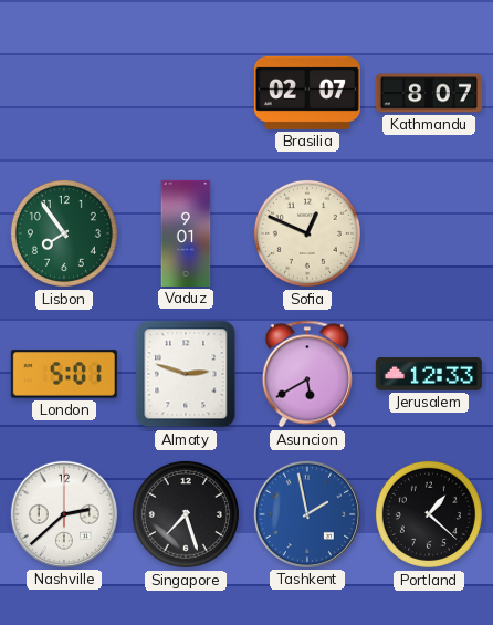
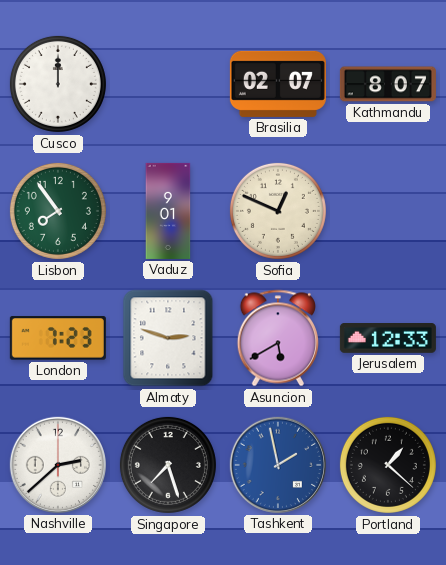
Cusco: none -> 12:00
London: 5:01 -> 7:23
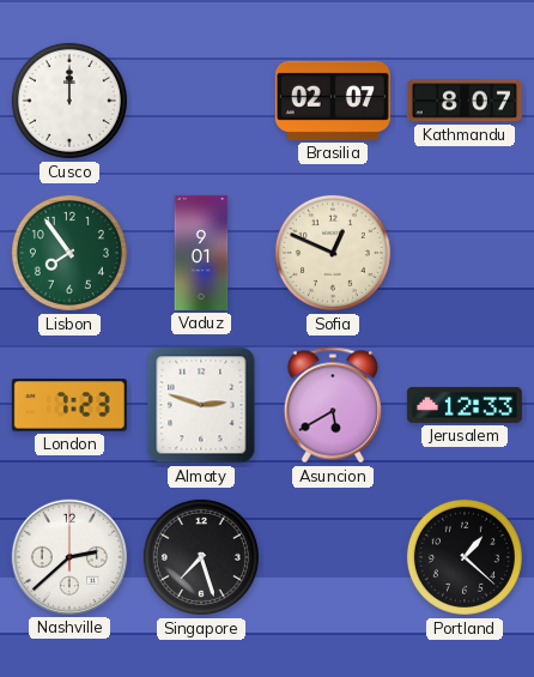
Tashkent: 1:58 -> none
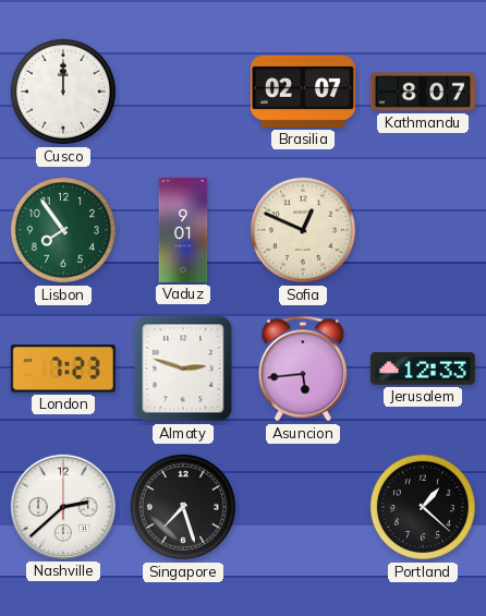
Asuncion: 5:40 -> 5:44
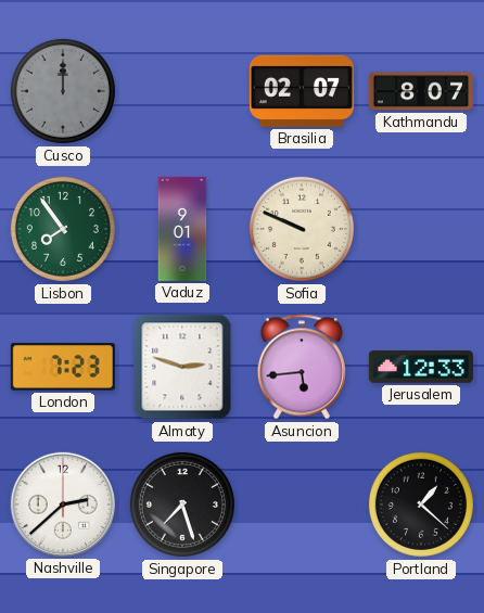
Cusco dial: white -> grey
Sofia: 12:49 -> 9:49
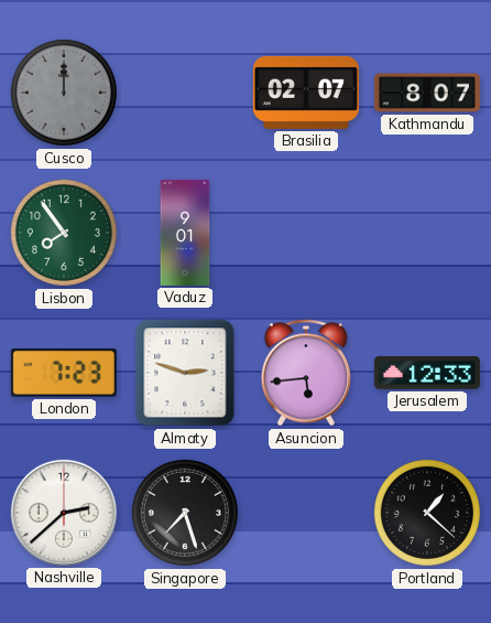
Sofia: 9:49 -> none
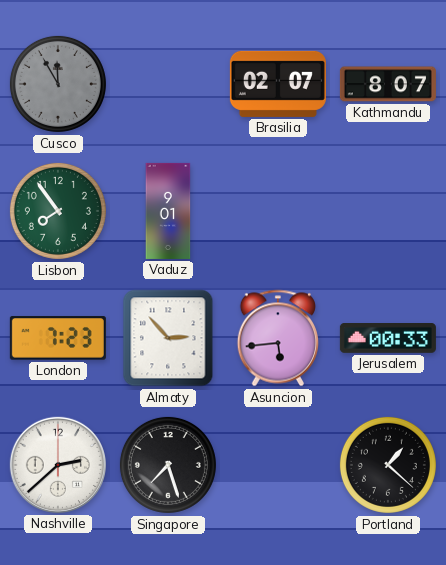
Cusco: 12:00 -> 11:55
Almaty: 2:48 -> 2:53
Jerusalem: 12:33 -> 00:33
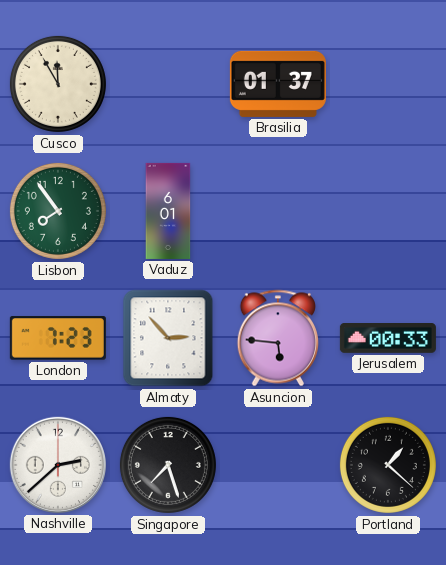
Cusco dial: grey -> cream
Brasilia: 02:07 -> 01:37
Kathmandu: 8:07 -> none
Vaduz: 9:01 -> 6:01
Asuncion: 5:44 -> 5:46
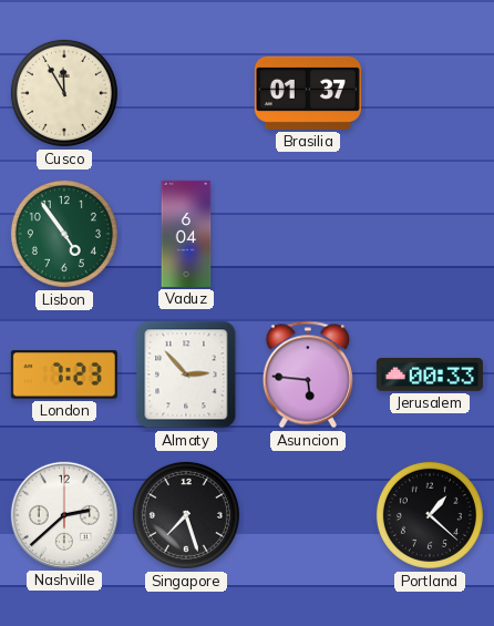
Lisbon: 7:54 -> 4:54
Vaduz: 6:01 -> 6:04
